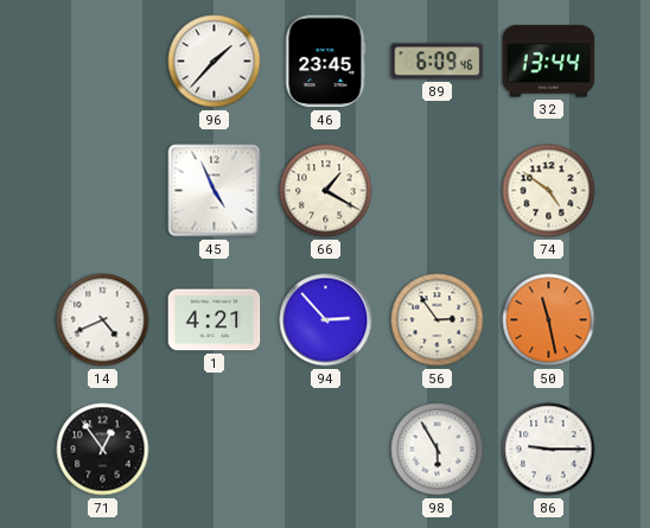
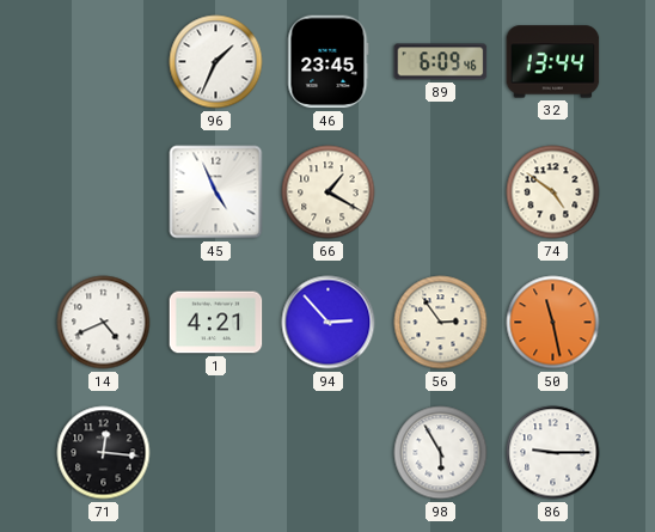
96: 1:37 -> 1:34
71: 12:54 -> 12:16
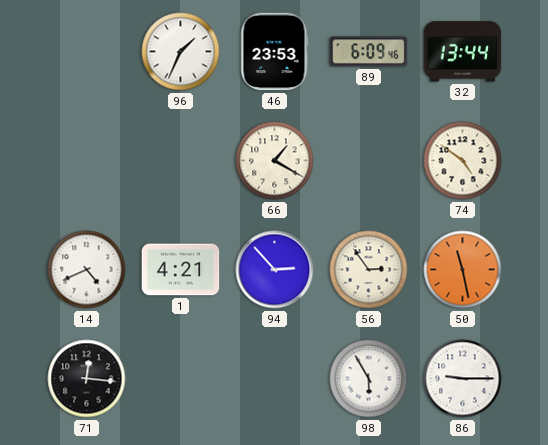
46: 23:45 -> 23:53
45: 4:56 -> none
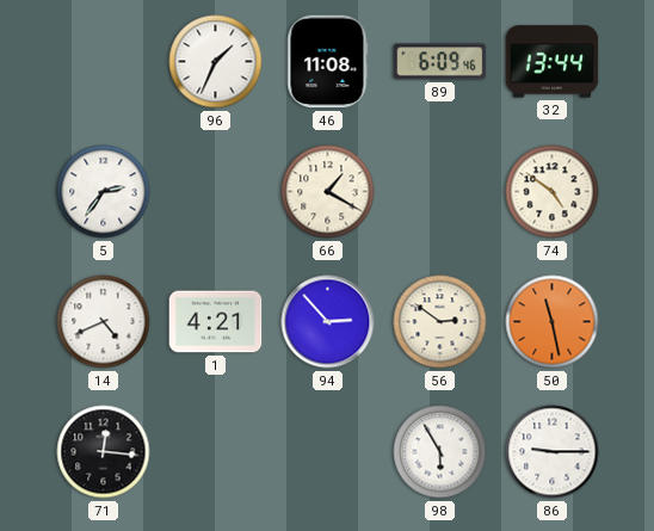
46: 23:53 -> 11:08
5: none -> 2:36
56: 2:54 -> 2:51
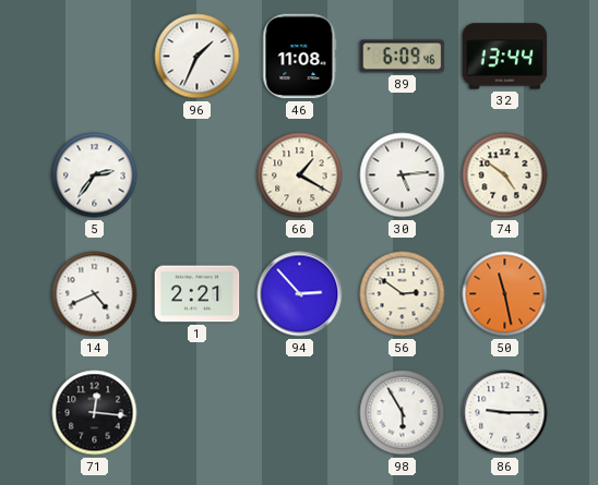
30: none -> 5:14
1: 4:21 -> 2:21
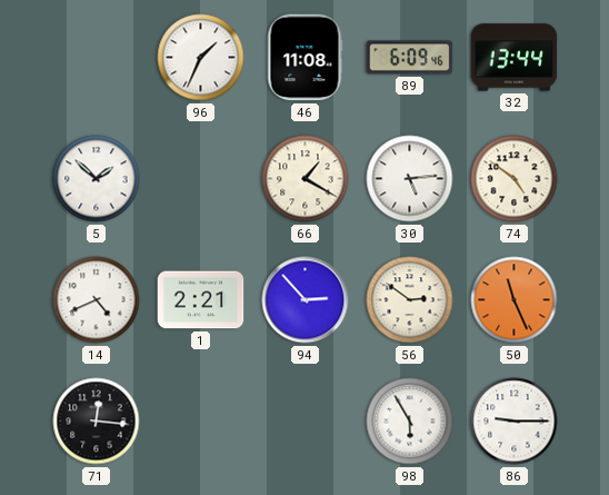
5: 2:36 -> 1:52
50: 11:28 -> 11:26
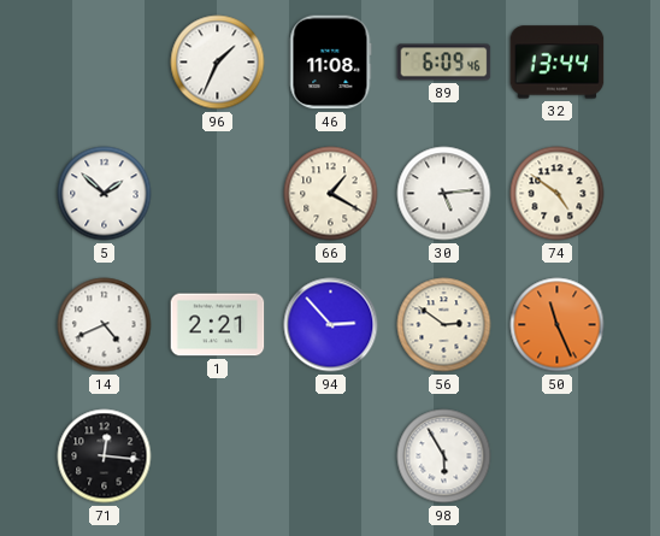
86: 9:15 -> none
